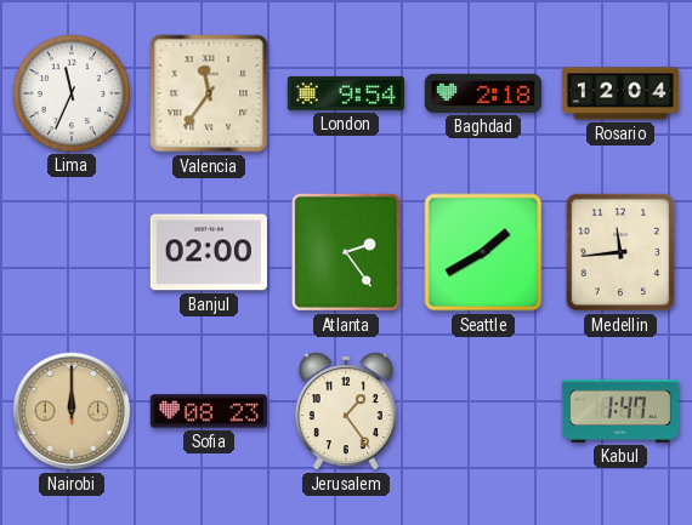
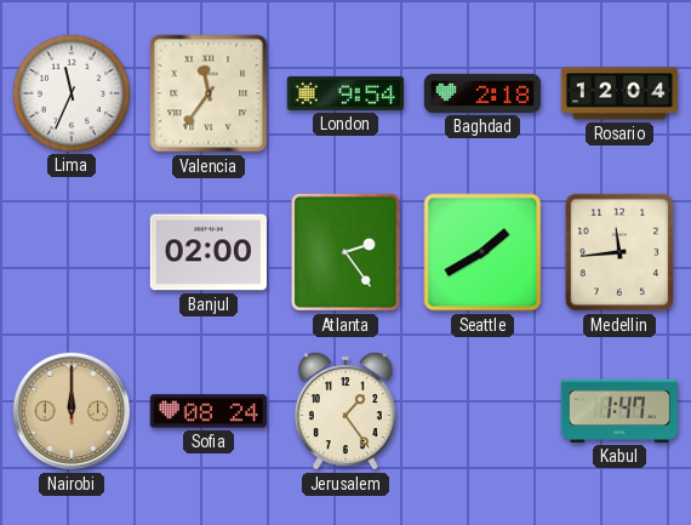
Sofia: 08:23 -> 08:24
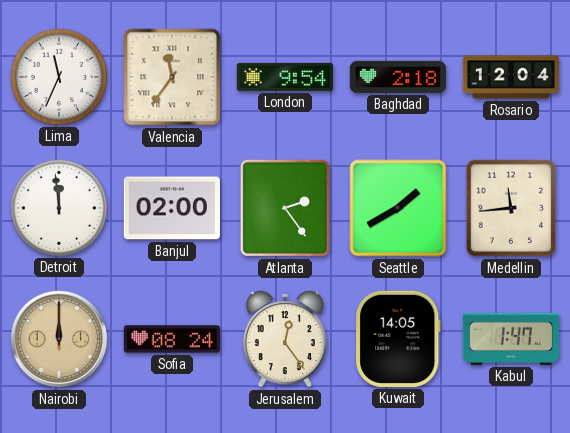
Detroit: none -> 11:59
Jerusalem: 1:24 -> 12:24
Kuwait: none -> 14:05
